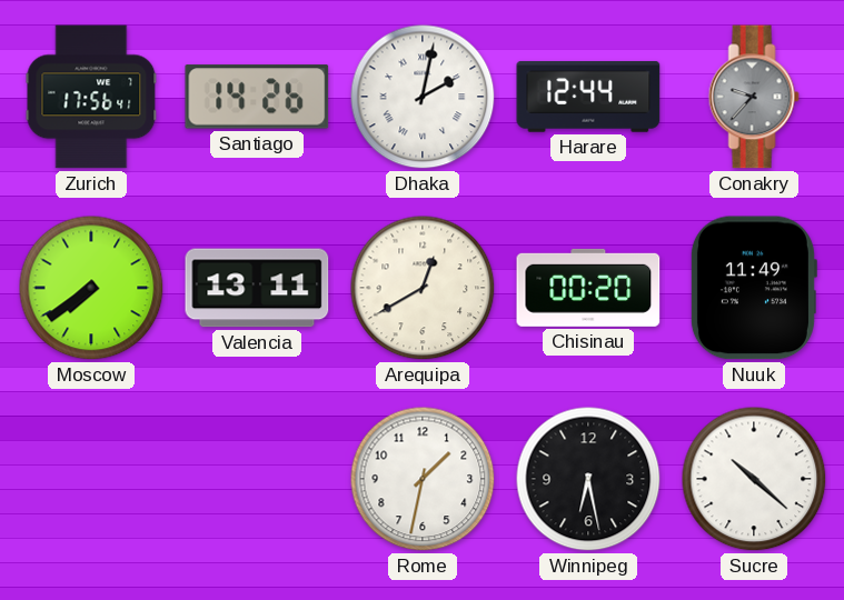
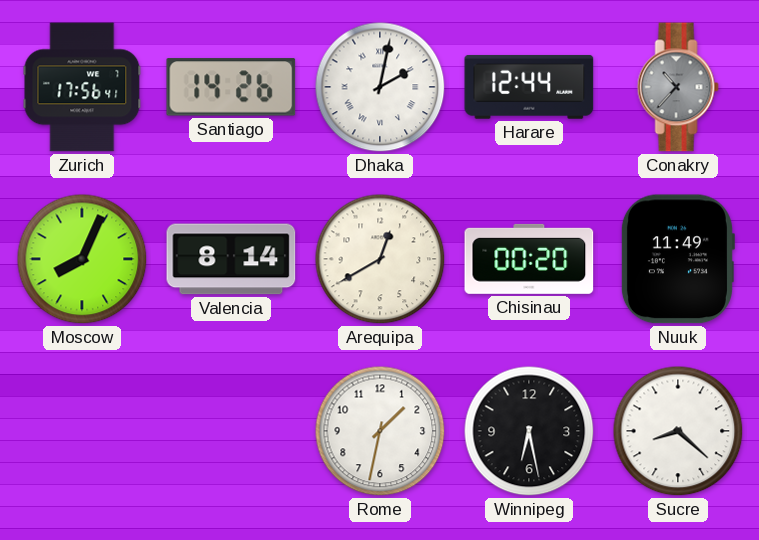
Conakry: 9:37 -> 10:37
Moscow: 7:39 -> 8:04
Valencia: 13:11 -> 8:14
Sucre: 10:22 -> 8:22
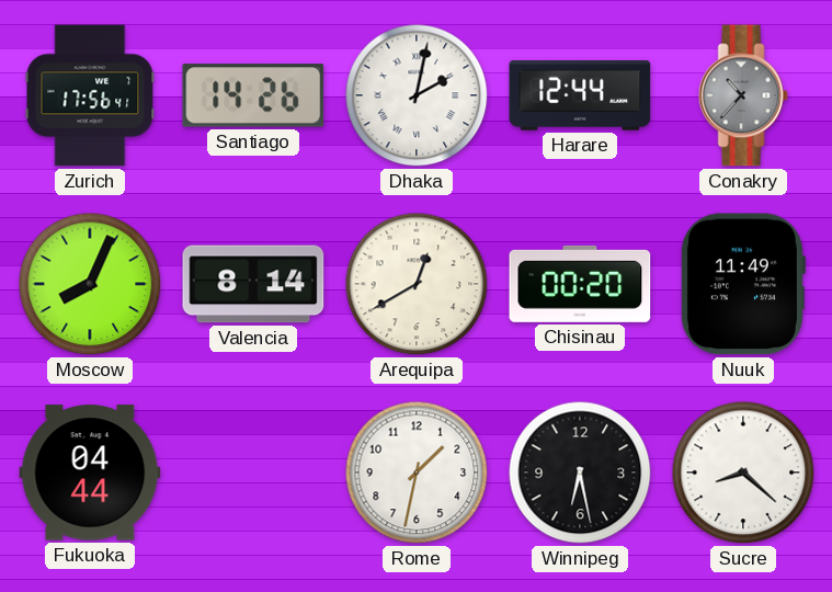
Fukuoka: none -> 04:44
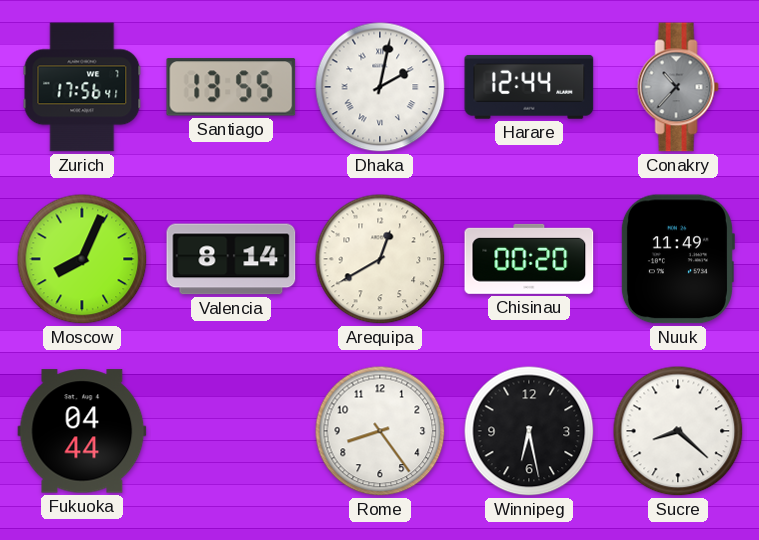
Santiago: 14:26 -> 13:55
Rome: 1:32 -> 8:24
